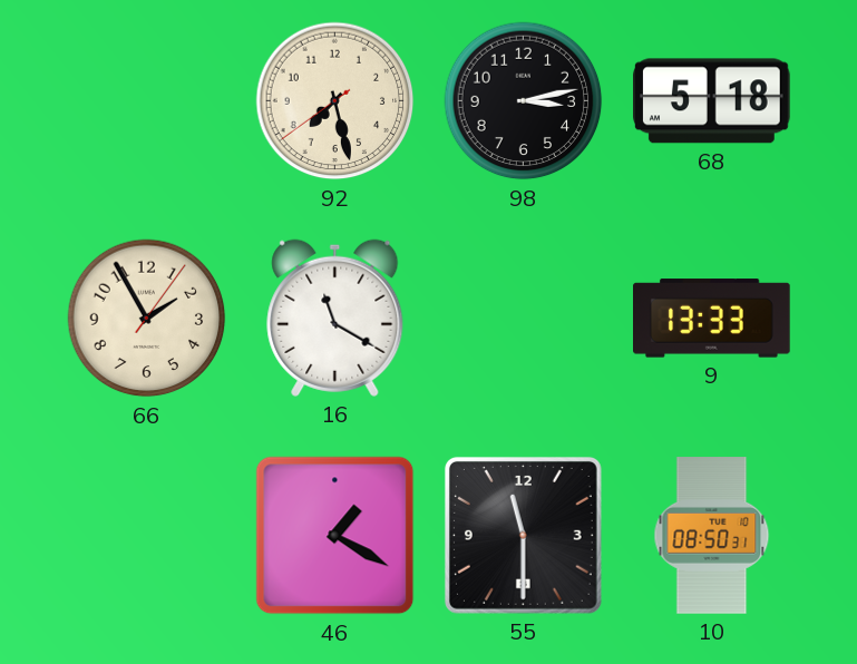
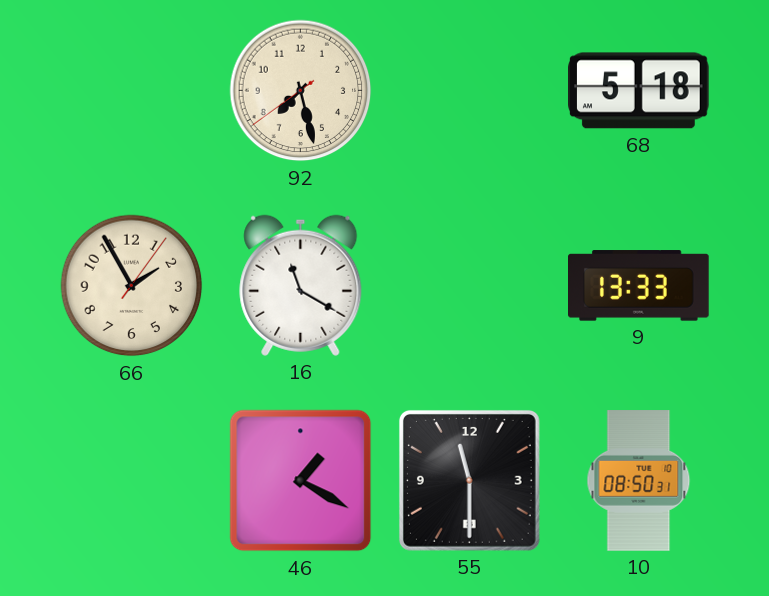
98: 3:13 -> none
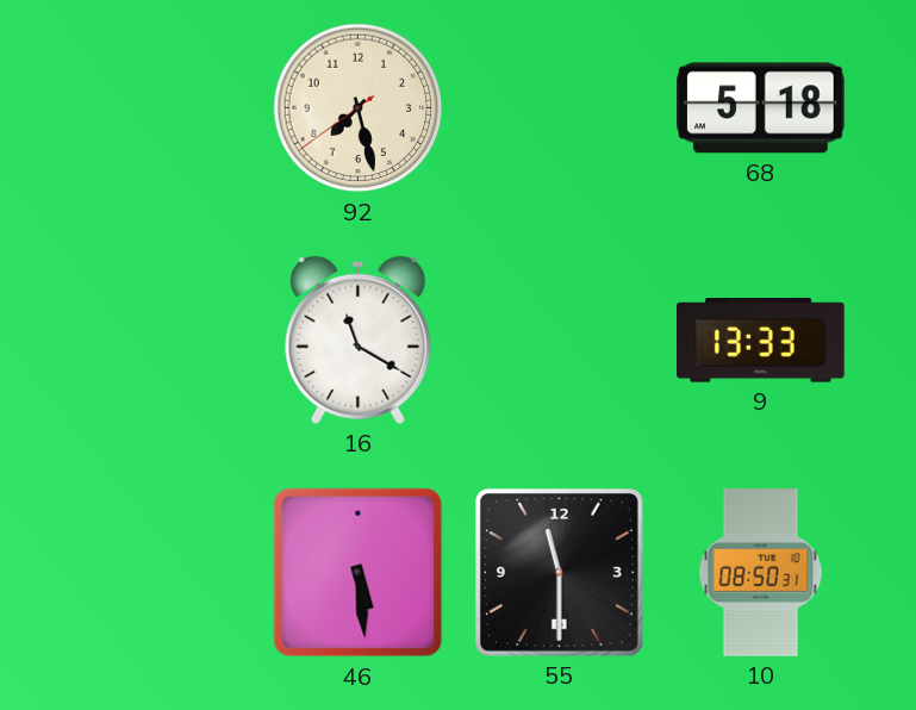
66: 1:55 -> none
46: 1:20 -> 5:29
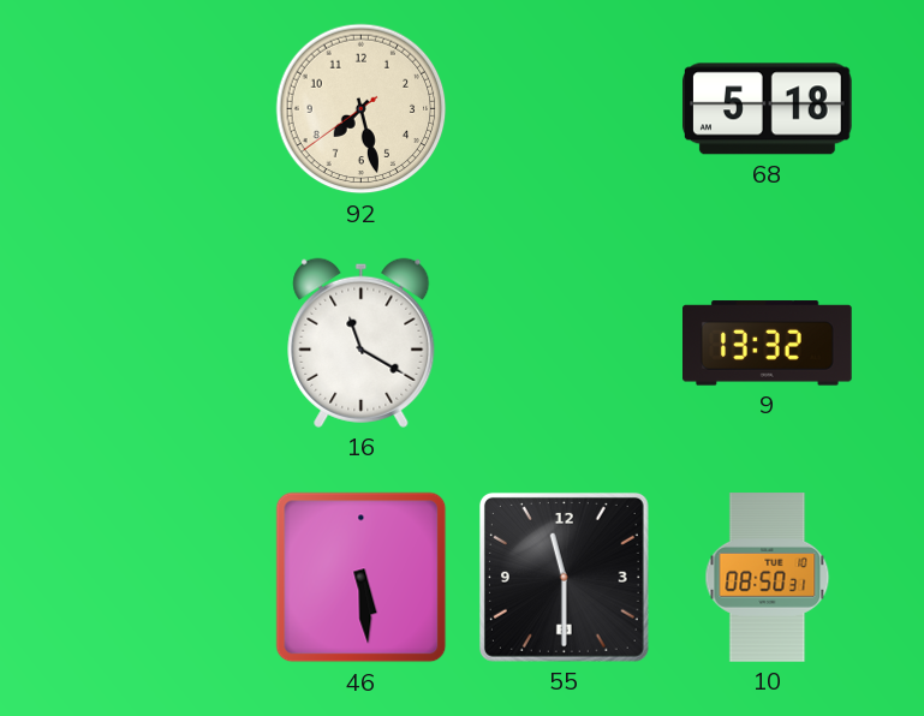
9: 13:33 -> 13:32
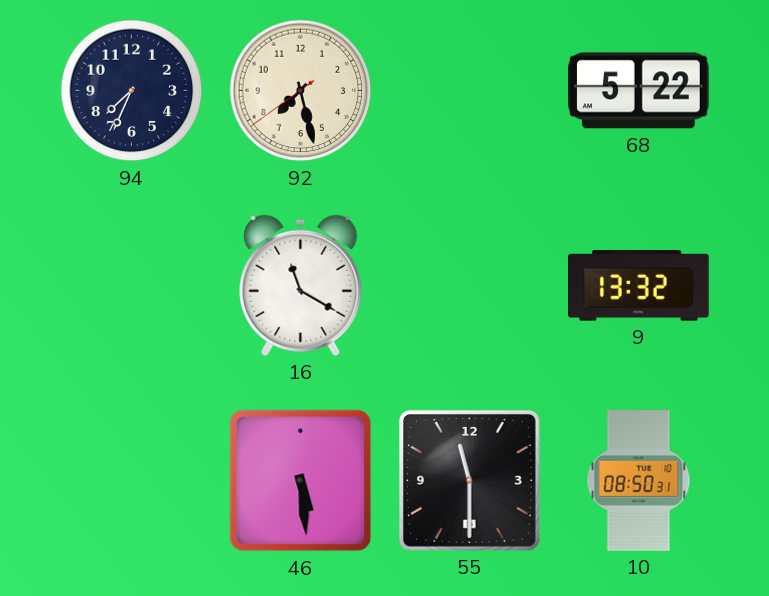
94: none -> 7:34
68: 5:18 -> 5:22
